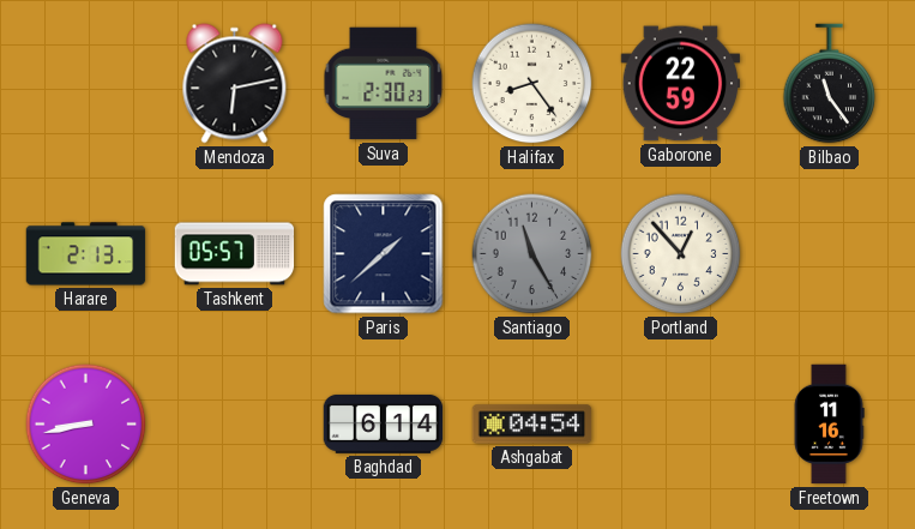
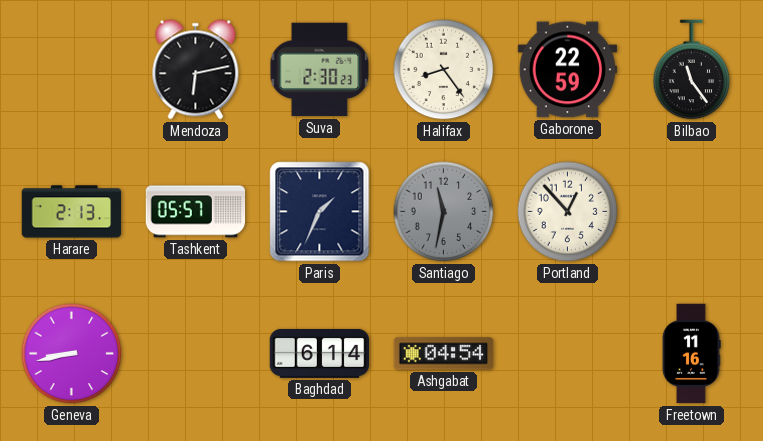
Paris: 1:38 -> 1:34
Santiago: 11:25 -> 11:32
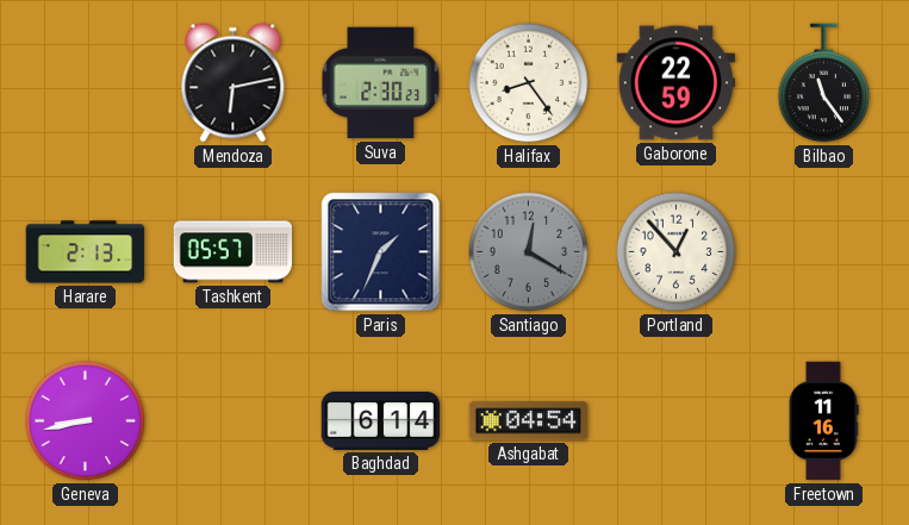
Santiago: 11:32 -> 12:20
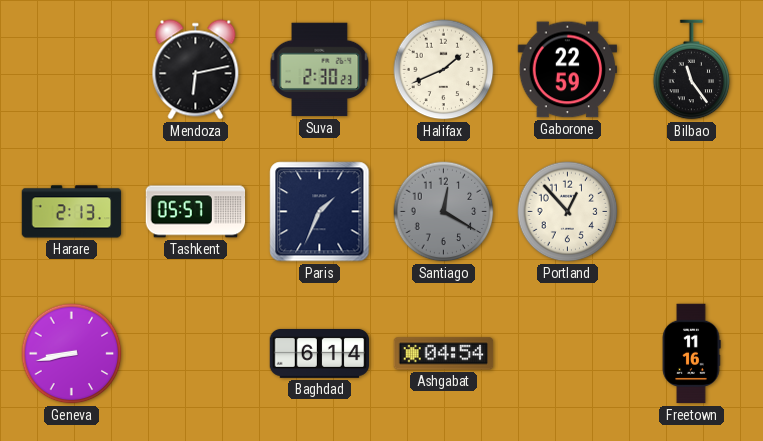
Halifax: 8:24 -> 1:41
